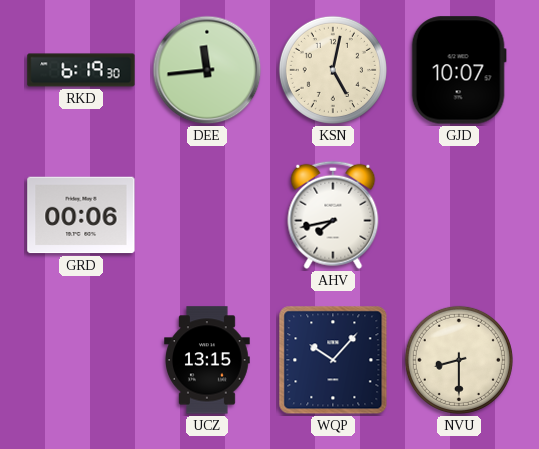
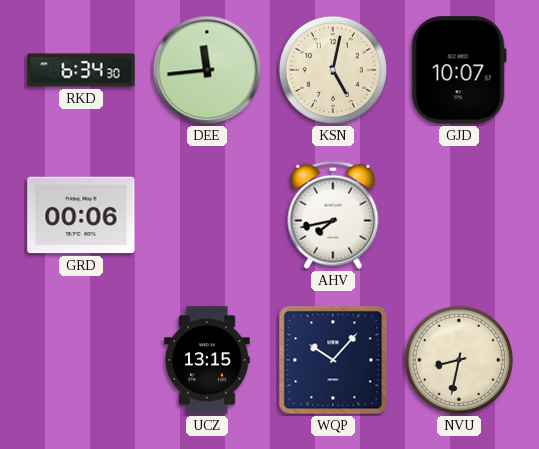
RKD: 6:19 -> 6:34
NVU: 8:30 -> 8:32
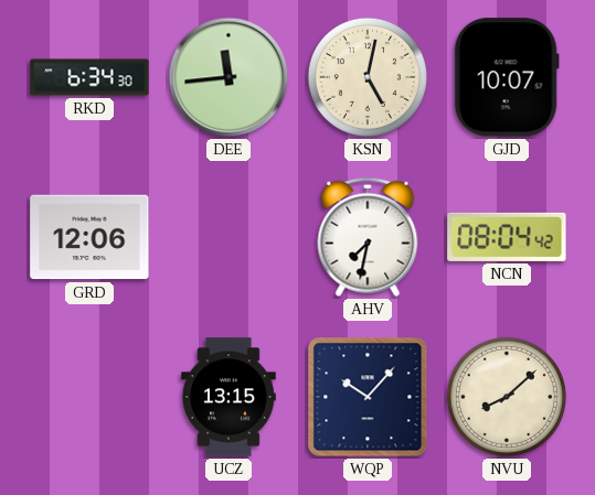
GRD: 00:06 -> 12:06
AHV: 7:43 -> 7:32
NCN: none -> 08:04
NVU: 8:32 -> 8:08
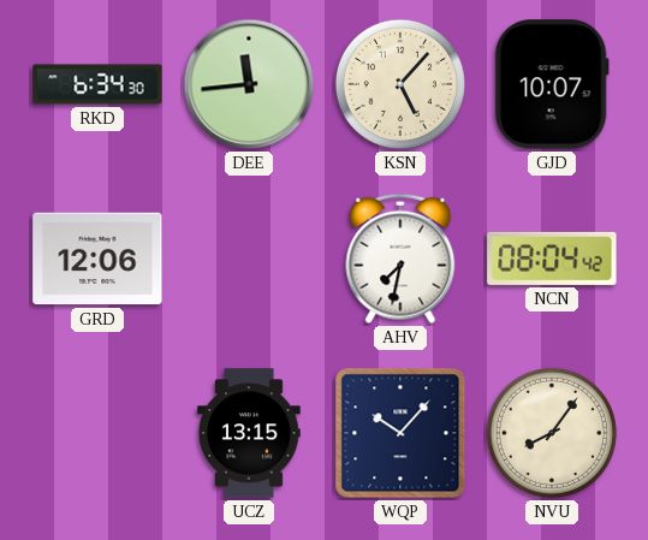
KSN: 5:02 -> 5:07
NVU: 8:08 -> 8:06
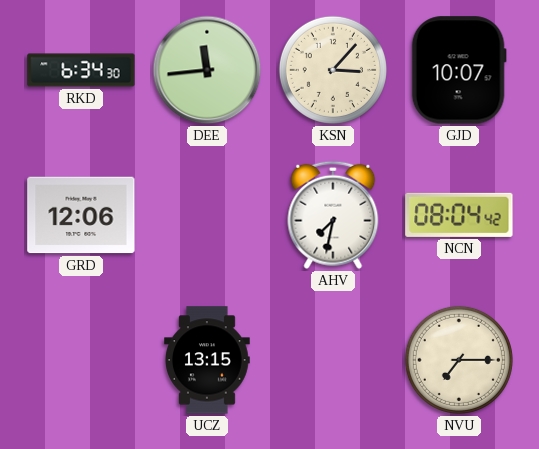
KSN: 5:07 -> 3:07
WQP: 10:07 -> none
NVU: 8:06 -> 7:15
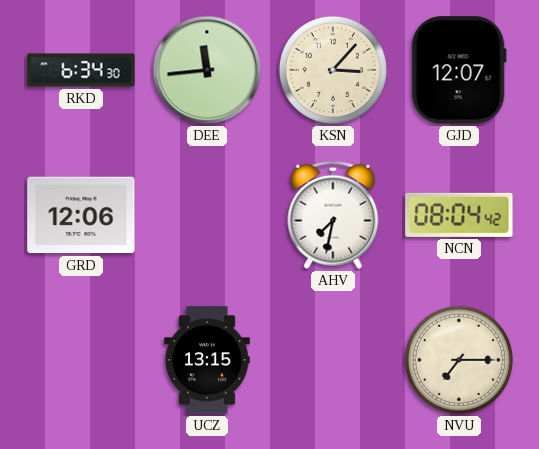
GJD: 10:07 -> 12:07
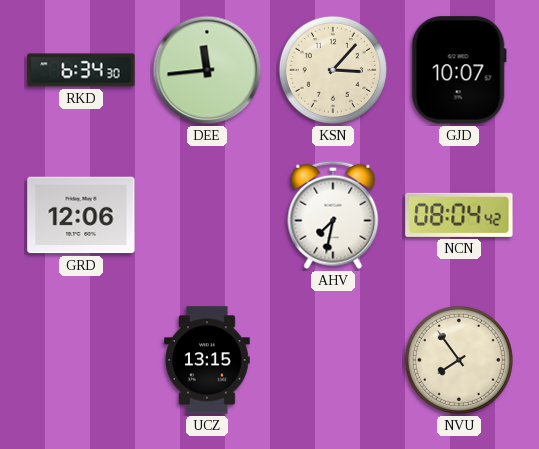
GJD: 12:07 -> 10:07
NVU: 7:15 -> 7:54
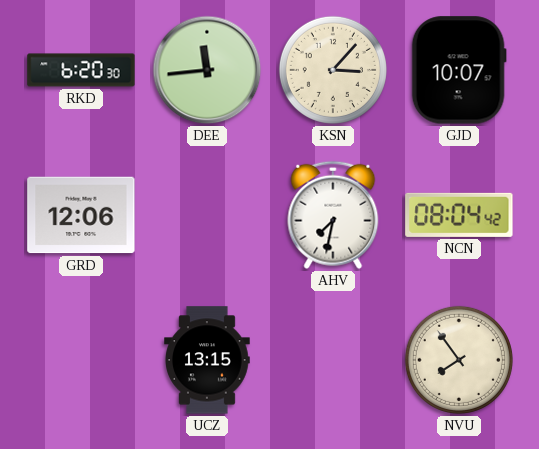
RKD: 6:34 -> 6:20
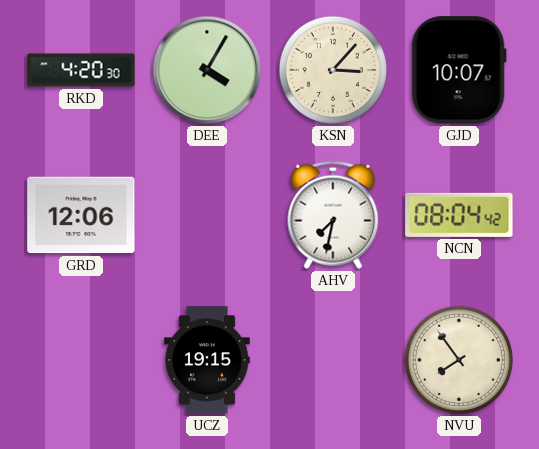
RKD: 6:20 -> 4:20
DEE: 11:44 -> 4:05
UCZ: 13:15 -> 19:15
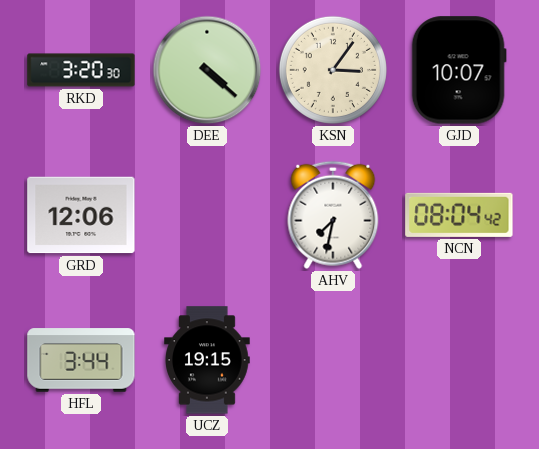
RKD: 4:20 -> 3:20
DEE: 4:05 -> 4:22
KSN: 3:07 -> 3:06
HFL: none -> 3:44
NVU: 7:54 -> none
